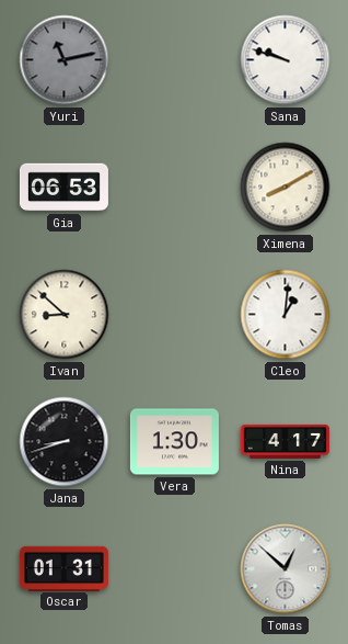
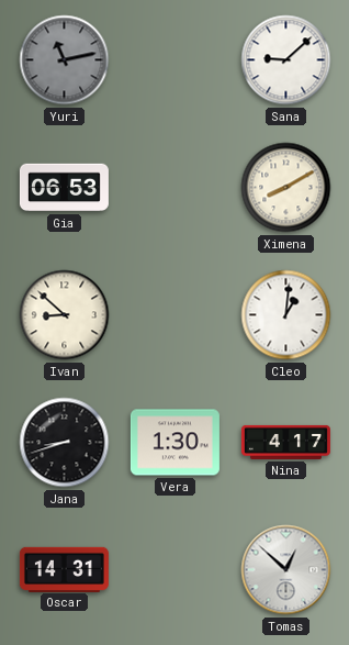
Sana: 9:48 -> 9:08
Oscar: 01:31 -> 14:31
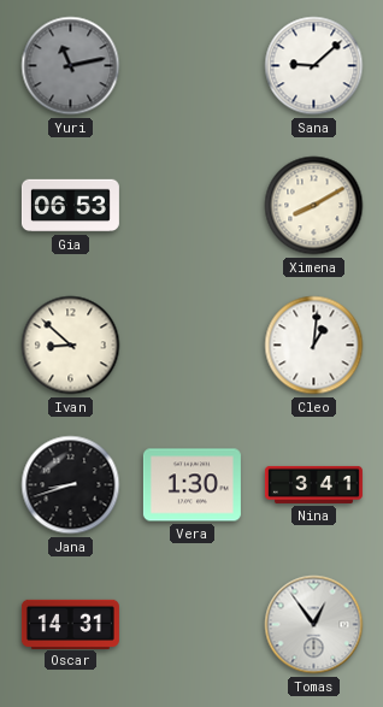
Nina: 4:17 -> 3:41
Tomas: 12:52 -> 12:54
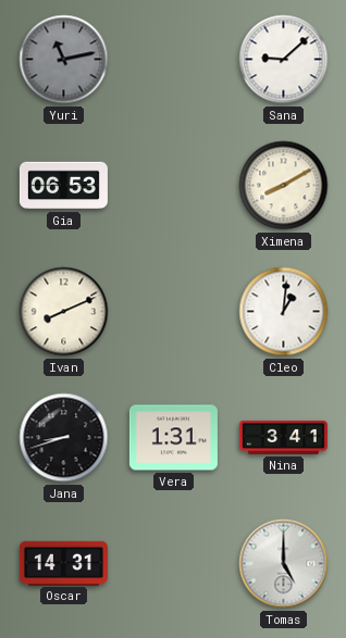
Ivan: 8:52 -> 8:11
Vera: 1:30 -> 1:31
Tomas: 12:54 -> 5:00
